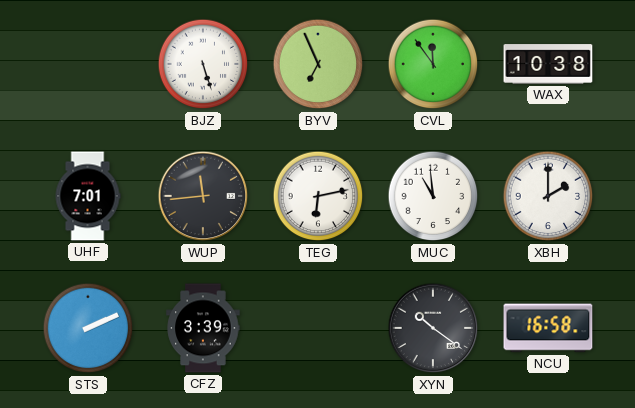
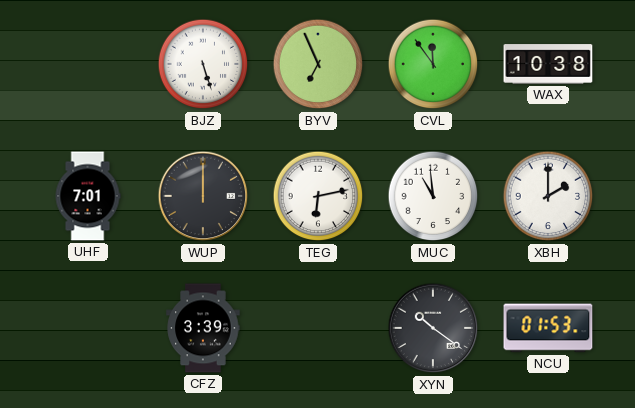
WUP: 11:44 -> 12:00
STS: 2:11 -> none
NCU: 16:58 -> 01:53
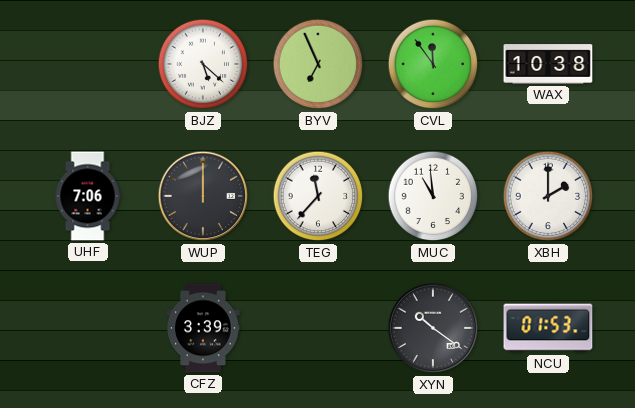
BJZ: 5:27 -> 5:22
UHF: 7:01 -> 7:06
TEG: 6:13 -> 11:37
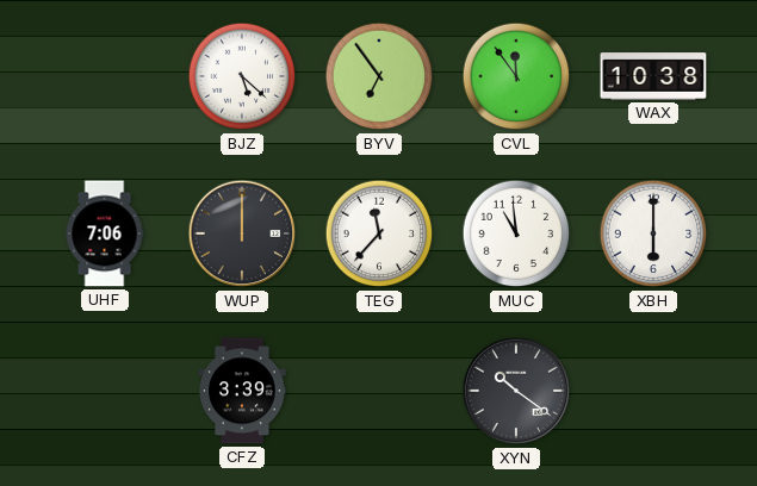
BYV: 6:56 -> 6:54
XBH: 2:00 -> 6:00
NCU: 01:53 -> none
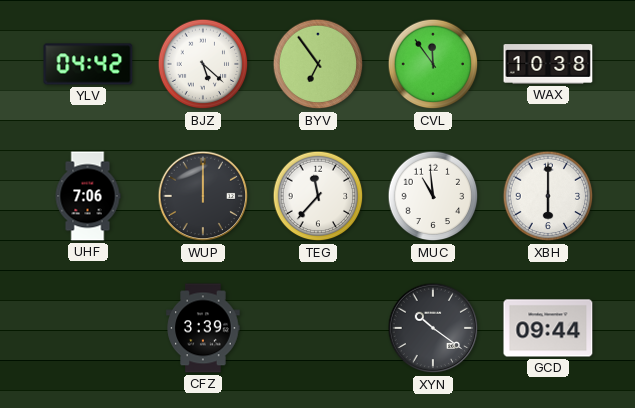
YLV: none -> 04:42
GCD: none -> 09:44
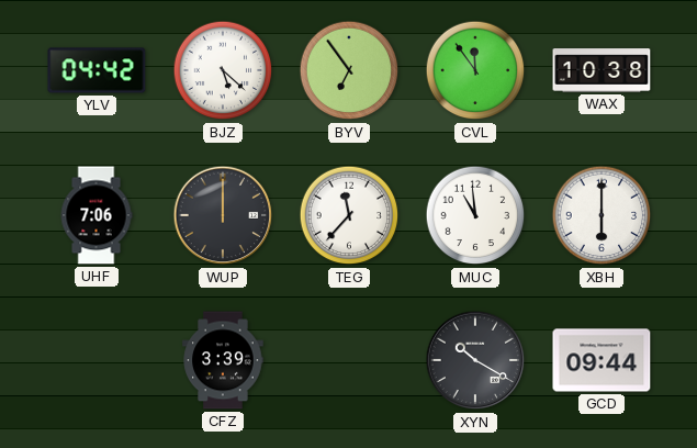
XYN: 10:21 -> 10:20
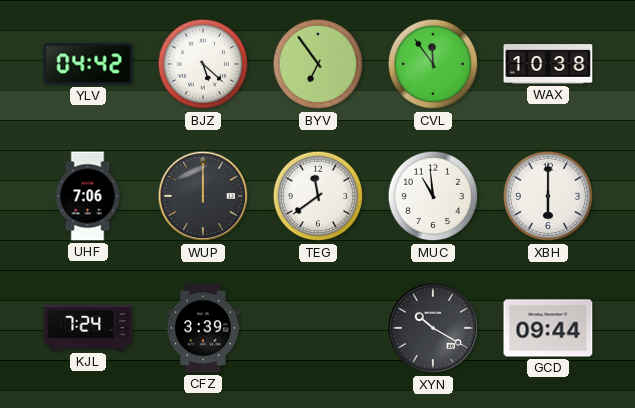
TEG: 11:37 -> 11:39
KJL: none -> 7:24
